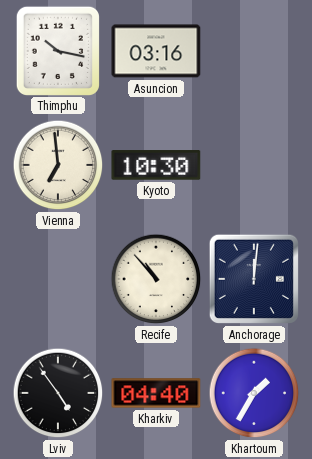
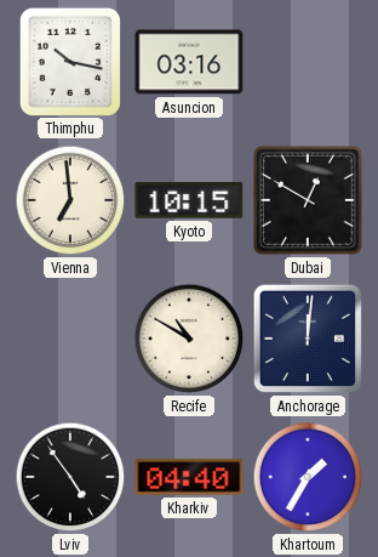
Kyoto: 10:30 -> 10:15
Dubai: none -> 12:50
Recife: 10:53 -> 10:50
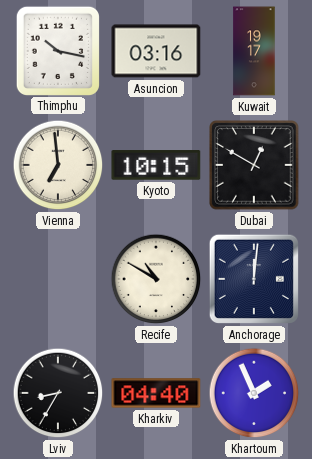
Kuwait: none -> 19:17
Lviv: 4:54 -> 8:35
Khartoum: 1:35 -> 1:56
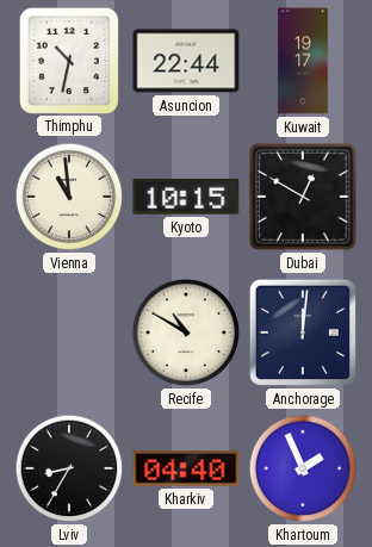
Thimphu: 10:17 -> 10:32
Asuncion: 03:16 -> 22:44
Vienna: 6:59 -> 10:59
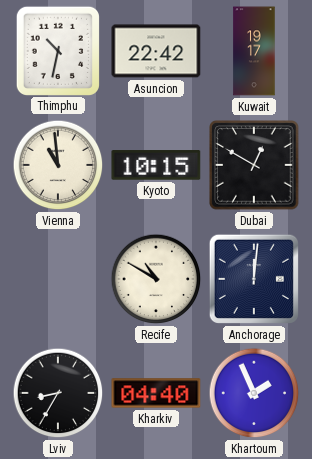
Asuncion: 22:44 -> 22:42
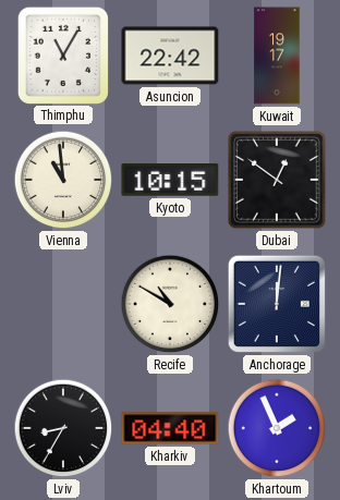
Thimphu: 10:32 -> 11:05
Dubai: 12:50 -> 12:51
